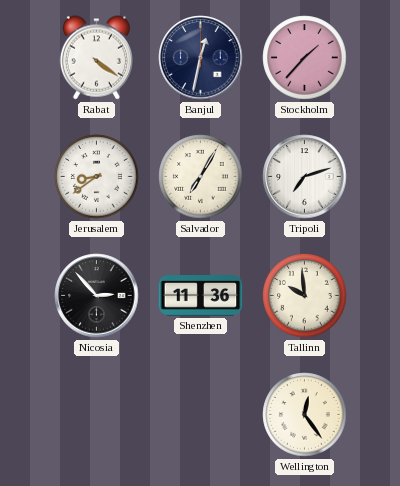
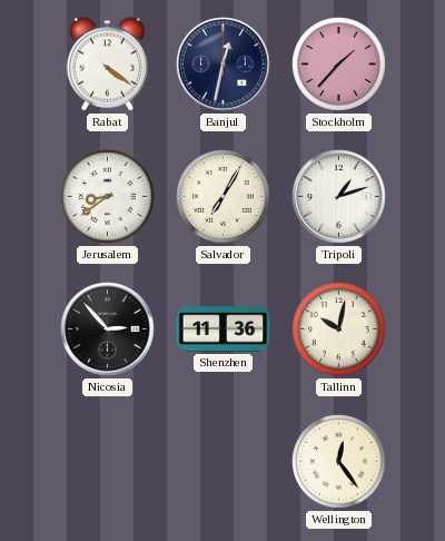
Tripoli: 7:12 -> 1:12
Tallinn: 9:59 -> 10:02
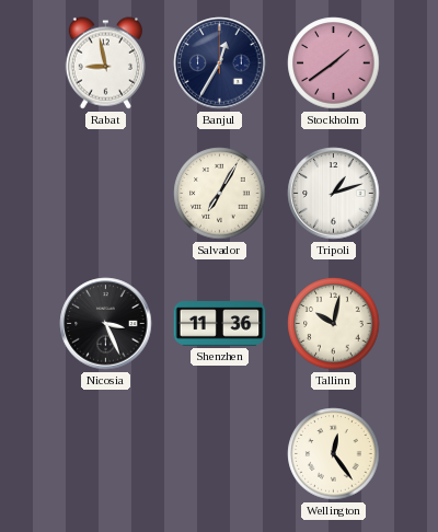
Rabat: 4:21 -> 8:58
Banjul: 12:32 -> 12:35
Stockholm: 1:37 -> 1:39
Jerusalem: 8:39 -> none
Nicosia: 2:53 -> 3:26
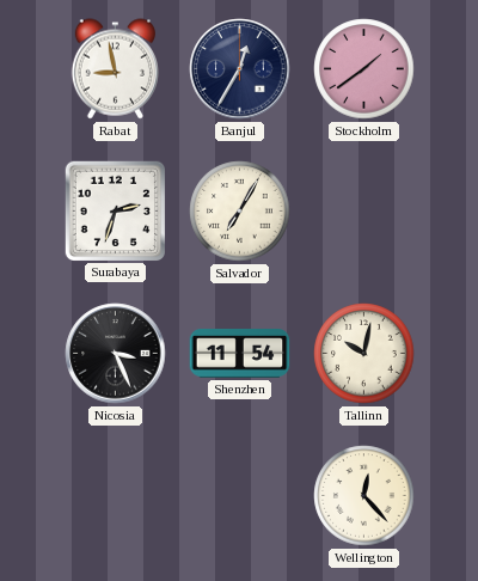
Surabaya: none -> 2:33
Tripoli: 1:12 -> none
Shenzhen: 11:36 -> 11:54
Wellington: 12:24 -> 12:23
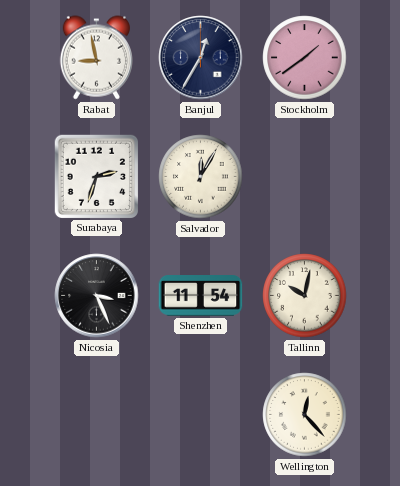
Salvador: 7:05 -> 12:05
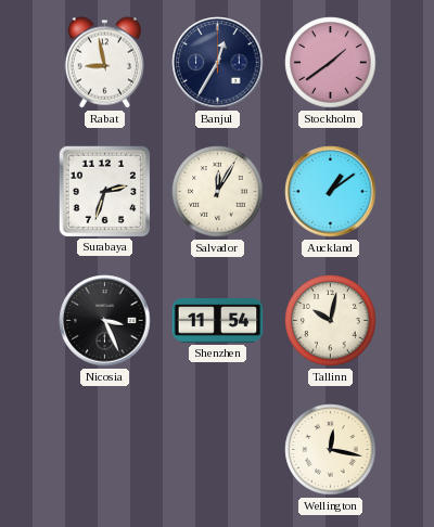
Auckland: none -> 1:09
Wellington: 12:23 -> 12:17
